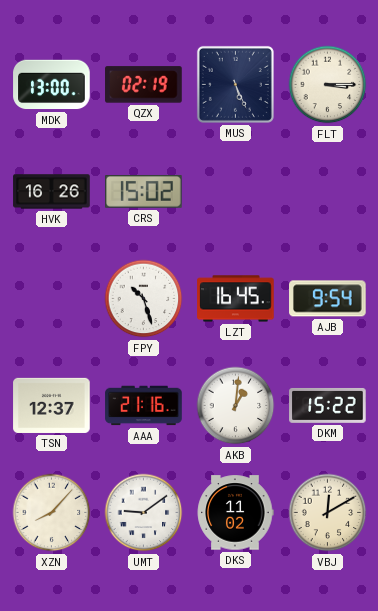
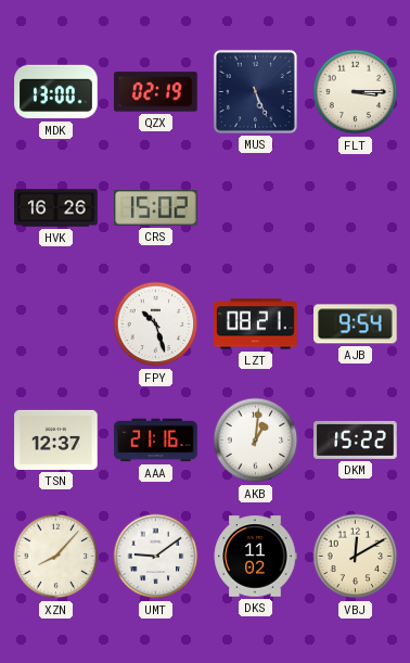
LZT: 16:45 -> 08:21
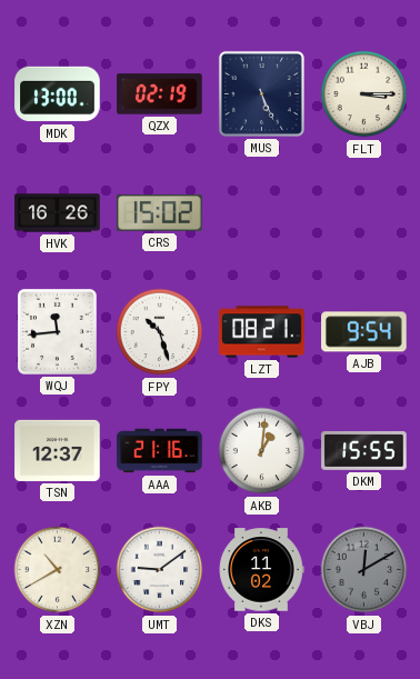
WQJ: none -> 11:44
DKM: 15:22 -> 15:55
XZN: 8:07 -> 10:40
VBJ dial: cream -> grey
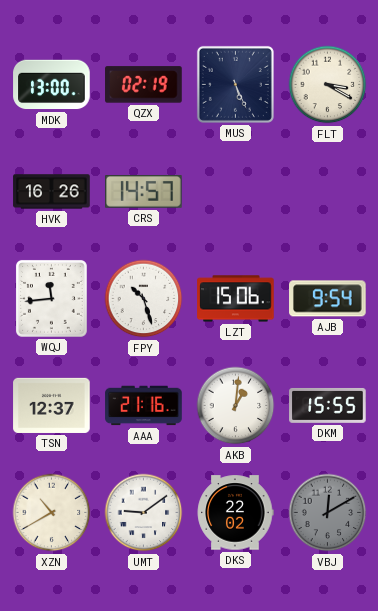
FLT: 3:15 -> 3:20
CRS: 15:02 -> 14:57
LZT: 08:21 -> 15:06
DKS: 11:02 -> 22:02
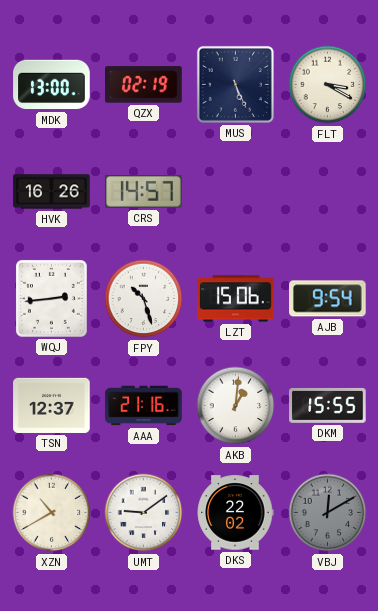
WQJ: 11:44 -> 2:44
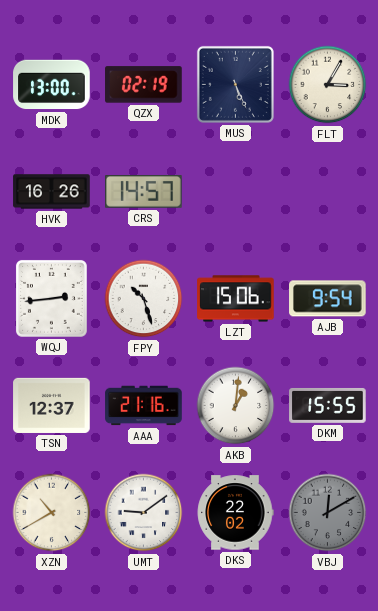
FLT: 3:20 -> 3:05
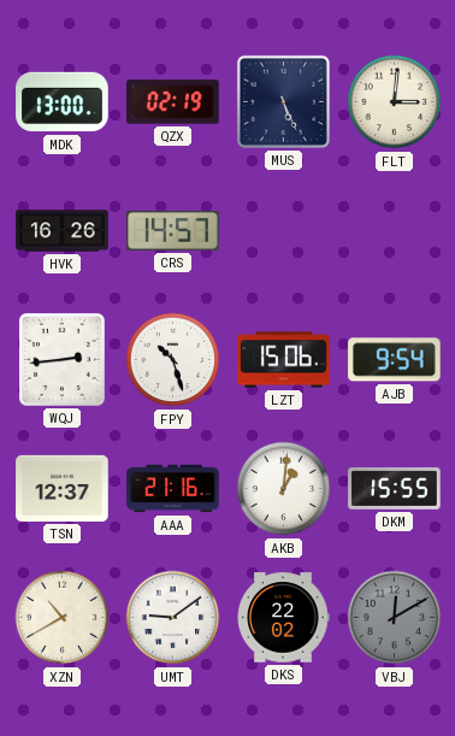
FLT: 3:05 -> 3:01
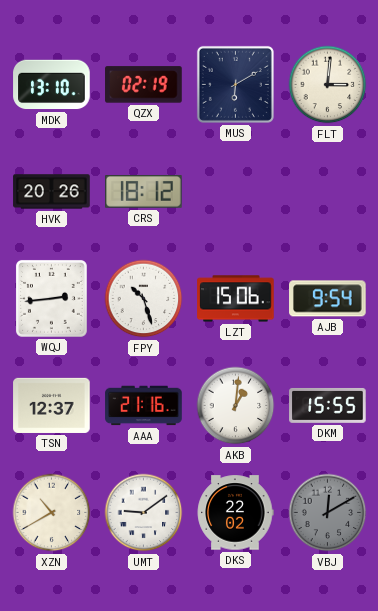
MDK: 13:00 -> 13:10
MUS: 5:26 -> 6:10
HVK: 16:26 -> 20:26
CRS: 14:57 -> 18:12
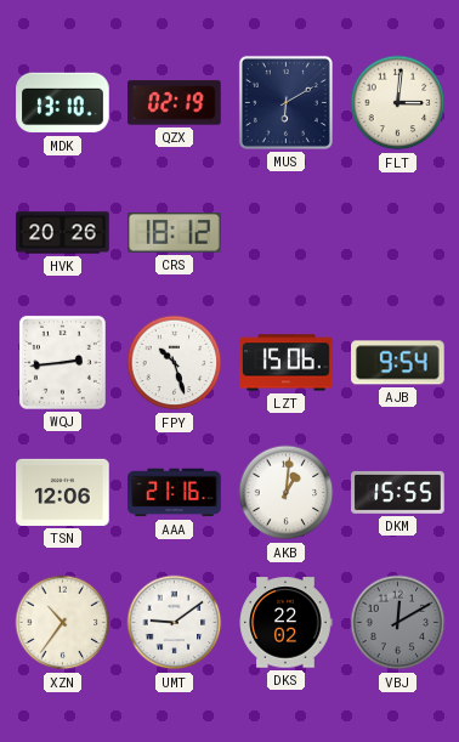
TSN: 12:37 -> 12:06
XZN: 10:40 -> 10:36
